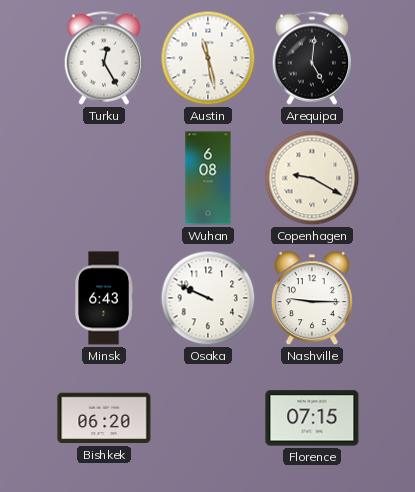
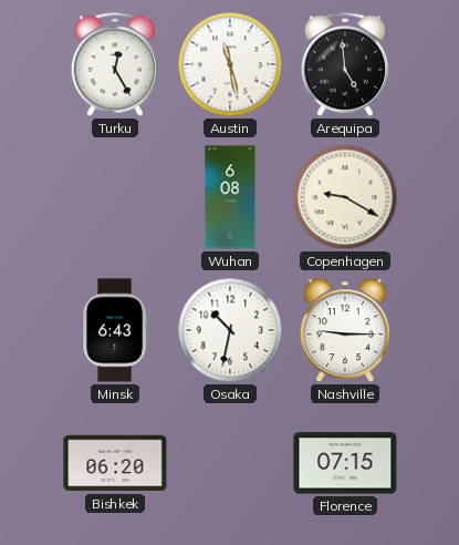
Arequipa: 5:01 -> 4:59
Osaka: 9:49 -> 10:32
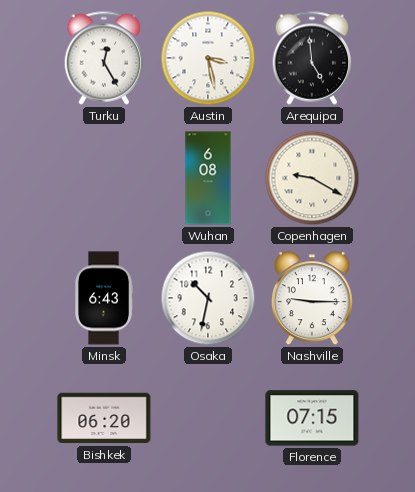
Austin: 11:28 -> 3:28
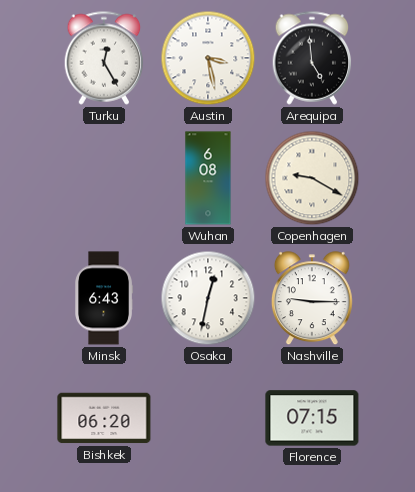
Osaka: 10:32 -> 12:32
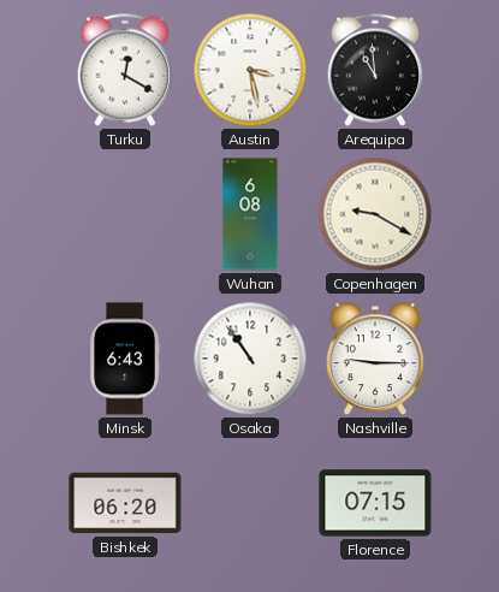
Turku: 12:25 -> 12:20
Arequipa: 4:59 -> 10:59
Osaka: 12:32 -> 10:54
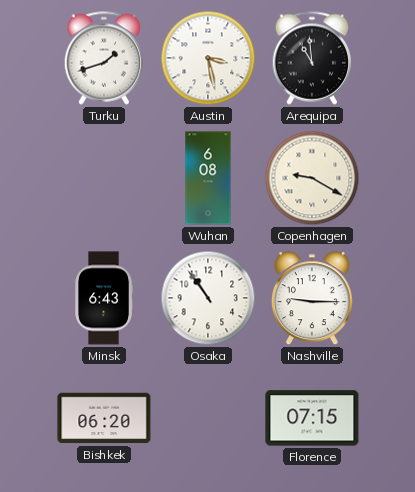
Turku: 12:20 -> 1:42
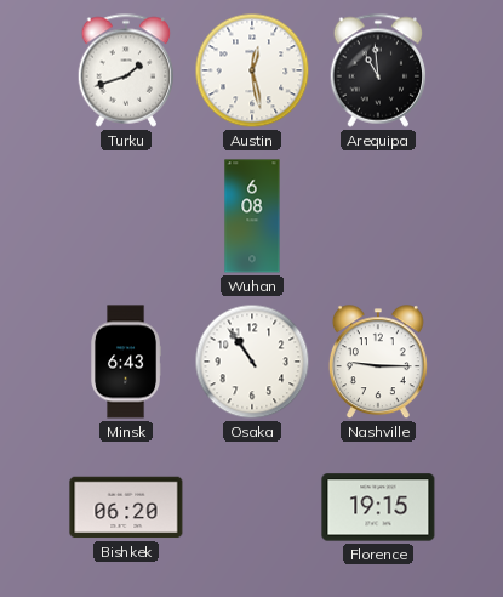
Austin: 3:28 -> 12:28
Copenhagen: 9:20 -> none
Florence: 07:15 -> 19:15
